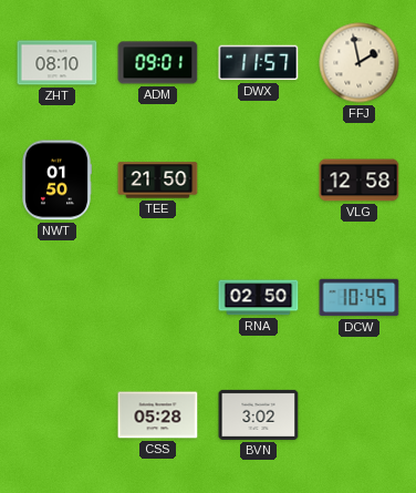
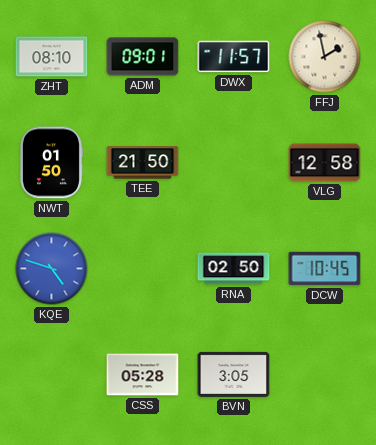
KQE: none -> 4:48
BVN: 3:02 -> 3:05
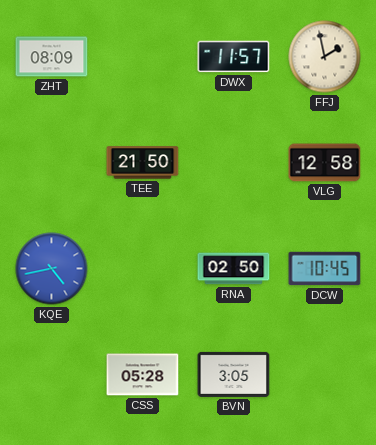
ZHT: 08:10 -> 08:09
ADM: 09:01 -> none
NWT: 01:50 -> none
KQE: 4:48 -> 4:43
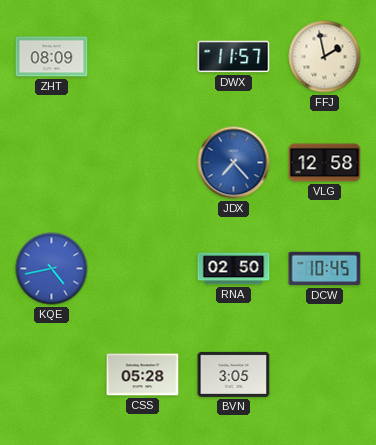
TEE: 21:50 -> none
JDX: none -> 7:23
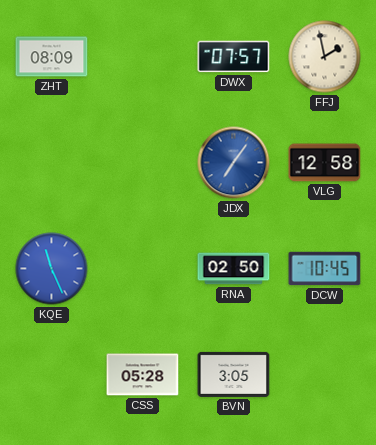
DWX: 11:57 -> 07:57
JDX: 7:23 -> 7:06
KQE: 4:43 -> 11:26
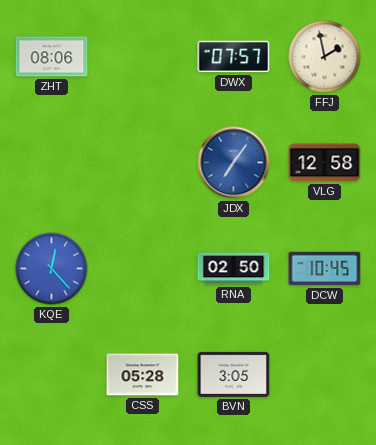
ZHT: 08:09 -> 08:06
KQE: 11:26 -> 12:23
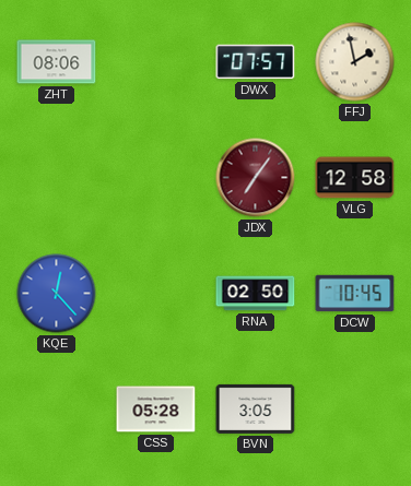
JDX dial: blue -> burgundy
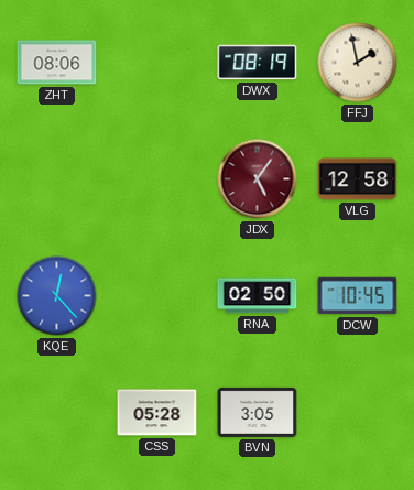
DWX: 07:57 -> 08:19
JDX: 7:06 -> 5:06
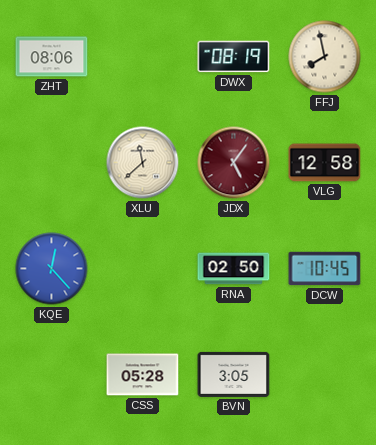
FFJ: 1:58 -> 7:58
XLU: none -> 11:38
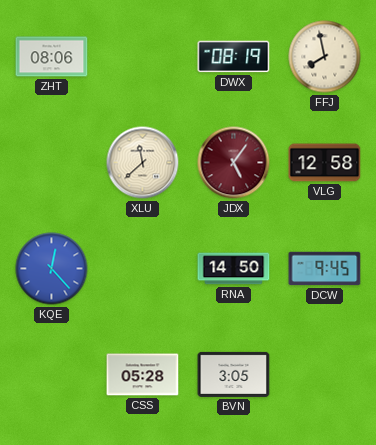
RNA: 02:50 -> 14:50
DCW: 10:45 -> 9:45
